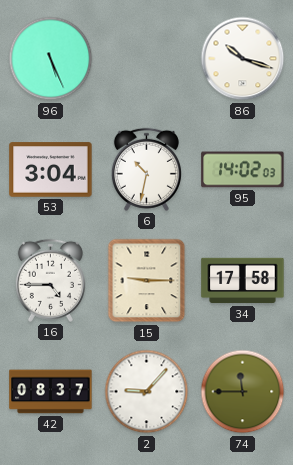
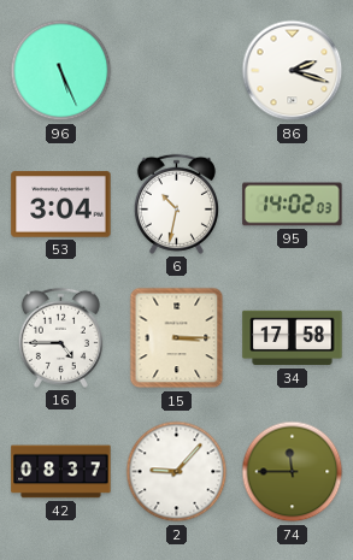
86: 10:18 -> 2:18
15: 9:15 -> 3:15
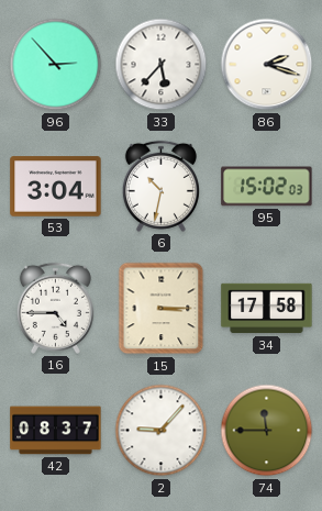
96: 5:26 -> 2:53
33: none -> 5:37
95: 14:02 -> 15:02
